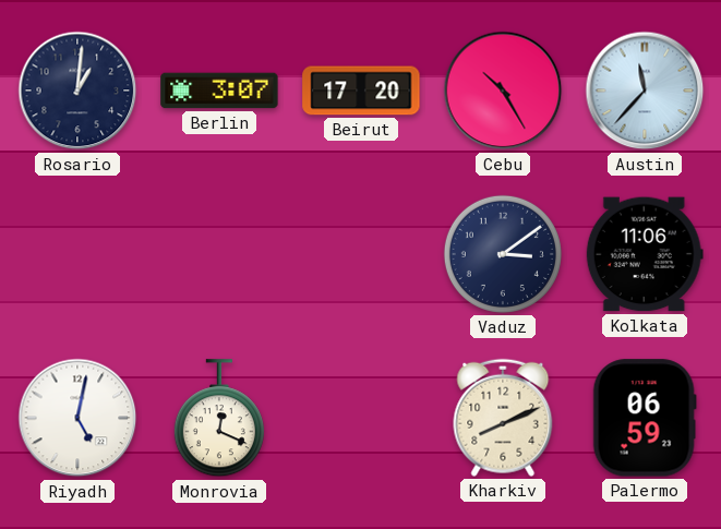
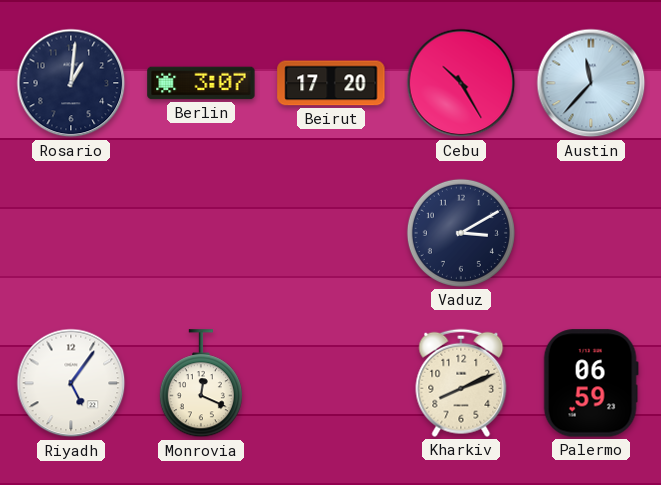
Vaduz: 3:09 -> 3:10
Kolkata: 11:06 -> none
Riyadh: 5:02 -> 5:06
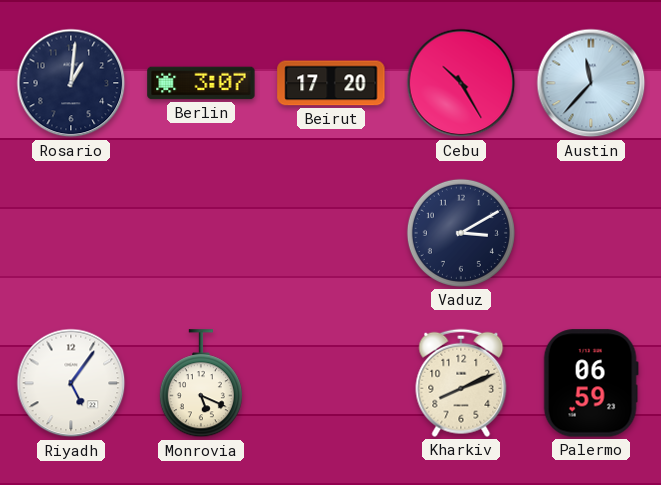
Monrovia: 12:19 -> 5:19
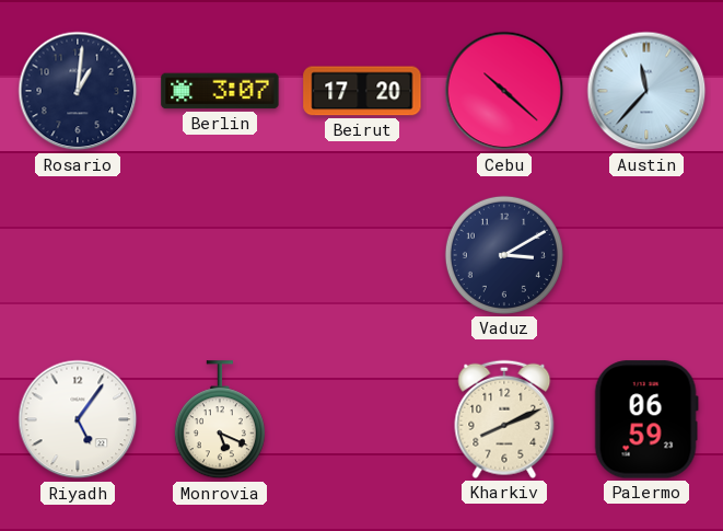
Cebu: 10:25 -> 10:22
